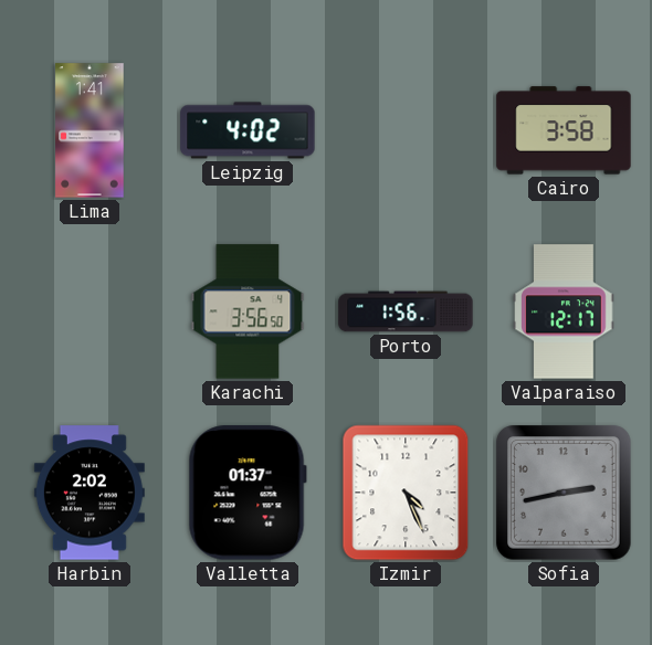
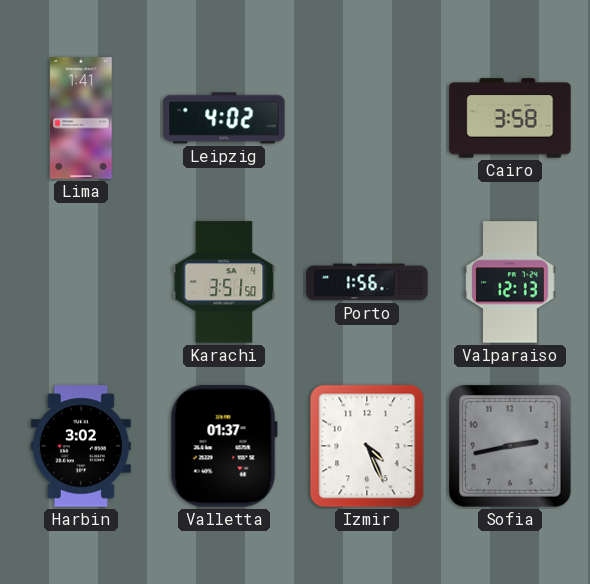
Karachi: 3:56 -> 3:51
Valparaiso: 12:17 -> 12:13
Harbin: 2:02 -> 3:02
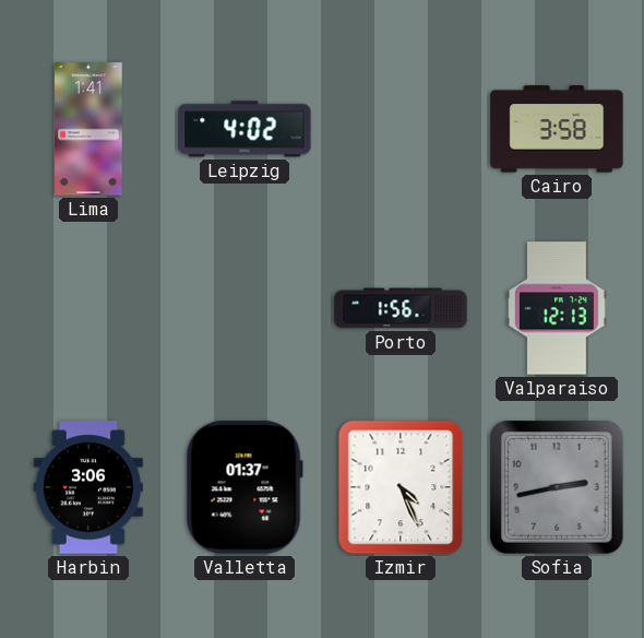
Karachi: 3:51 -> none
Harbin: 3:02 -> 3:06
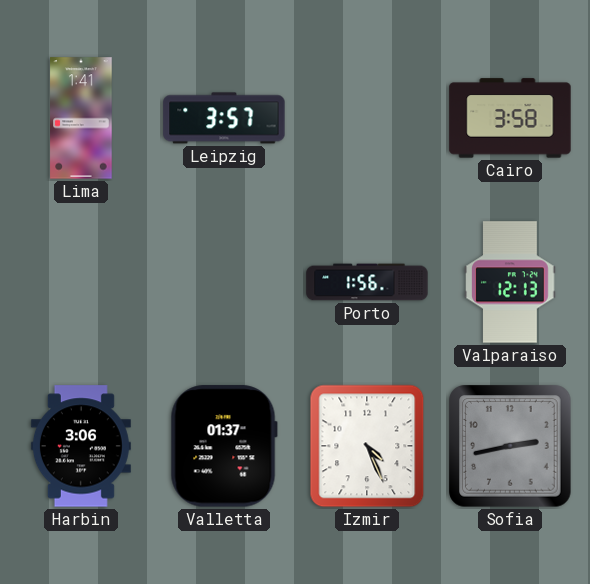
Leipzig: 4:02 -> 3:57
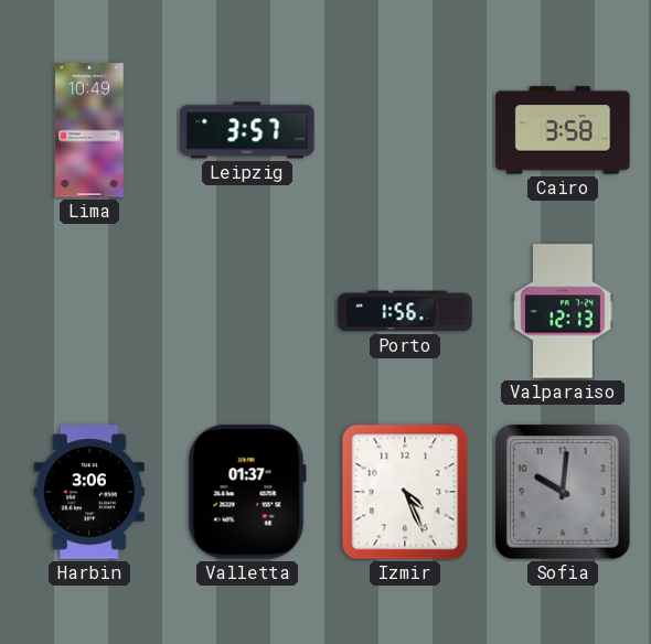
Lima: 1:41 -> 10:49
Sofia: 2:43 -> 10:01
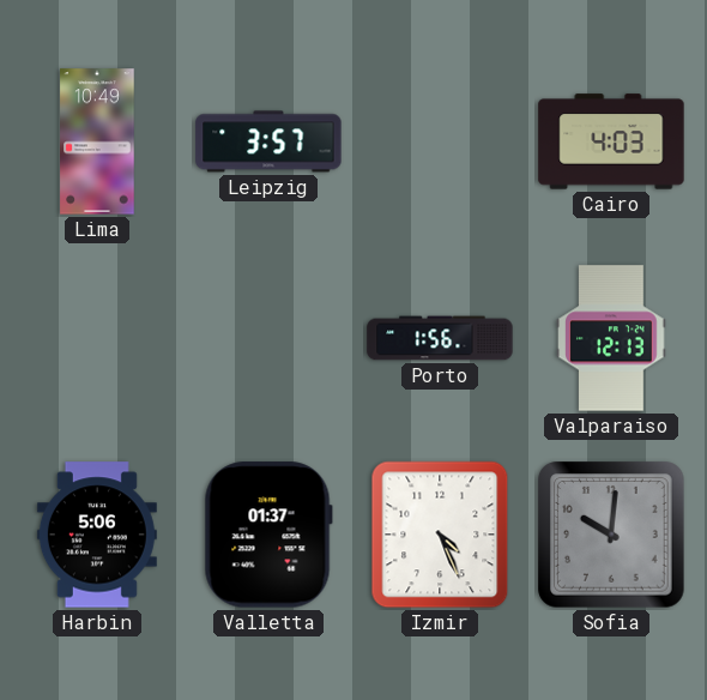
Cairo: 3:58 -> 4:03
Harbin: 3:06 -> 5:06
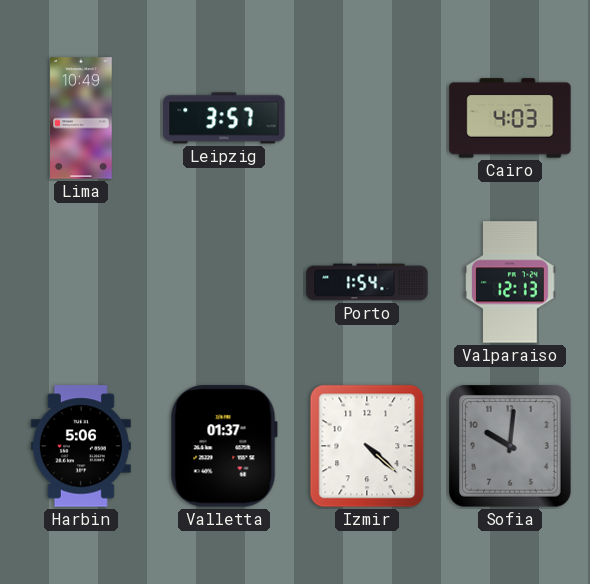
Porto: 1:56 -> 1:54
Izmir: 4:26 -> 4:22
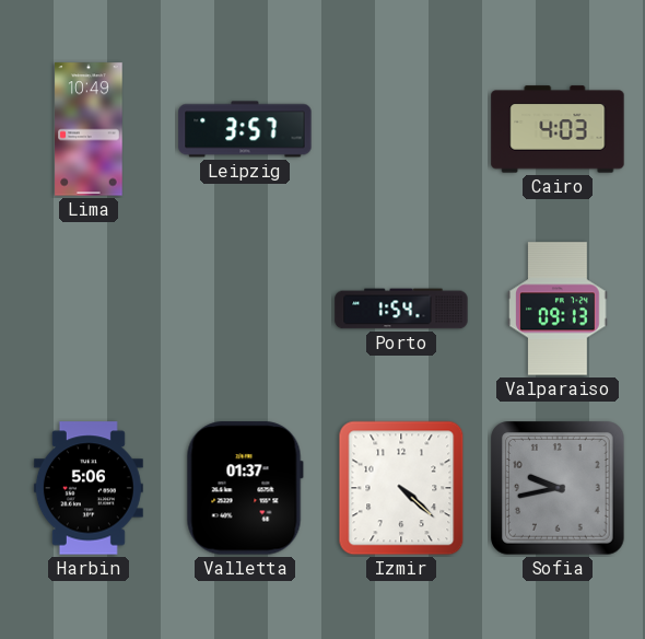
Valparaiso: 12:13 -> 09:13
Sofia: 10:01 -> 9:43
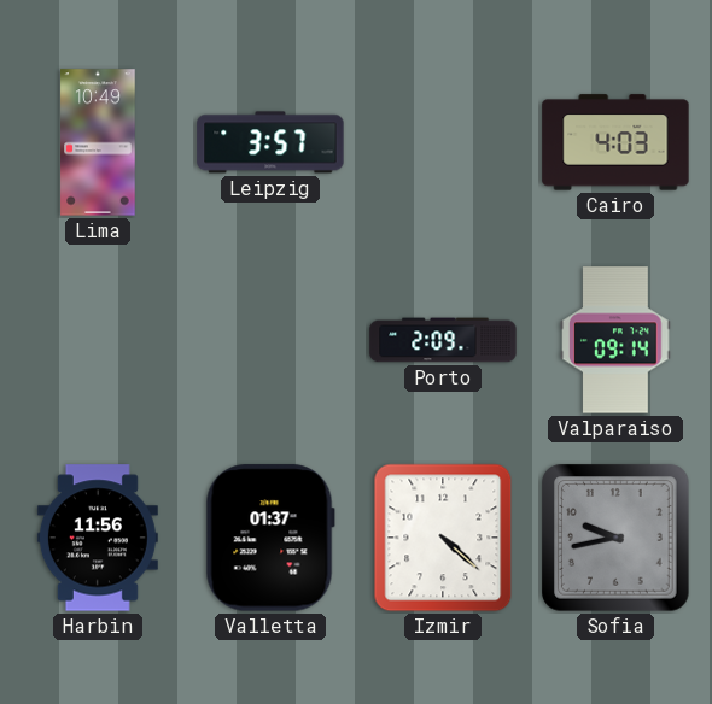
Porto: 1:54 -> 2:09
Valparaiso: 09:13 -> 09:14
Harbin: 5:06 -> 11:56
